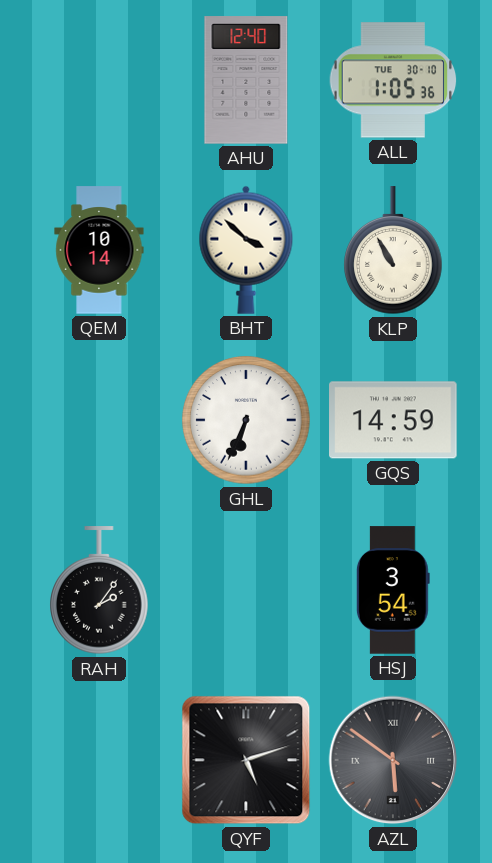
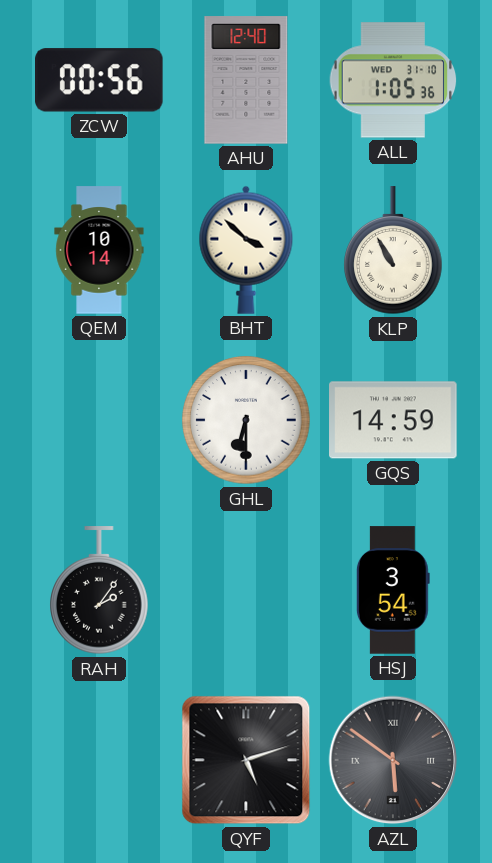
ZCW: none -> 00:56
ALL date: TUE 30-10 -> WED 31-10
GHL: 6:34 -> 6:30
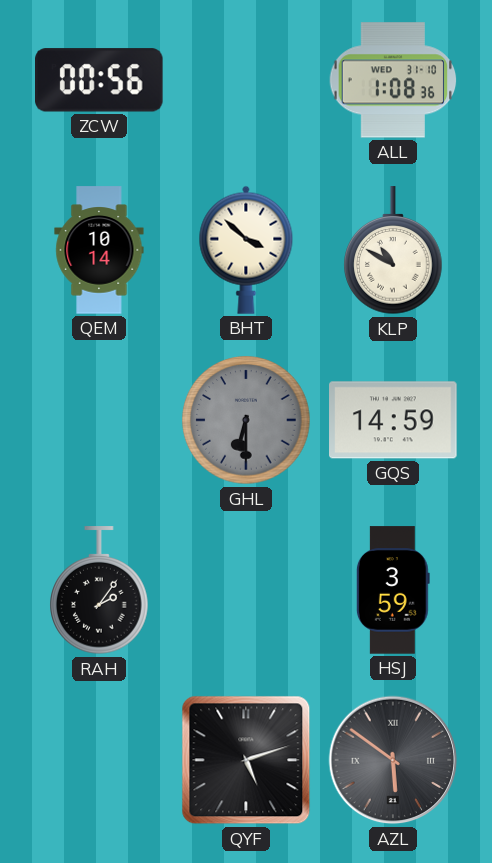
AHU: 12:40 -> none
ALL: 1:05 -> 1:08
KLP: 10:55 -> 10:50
GHL dial: white -> grey
HSJ: 3:54 -> 3:59
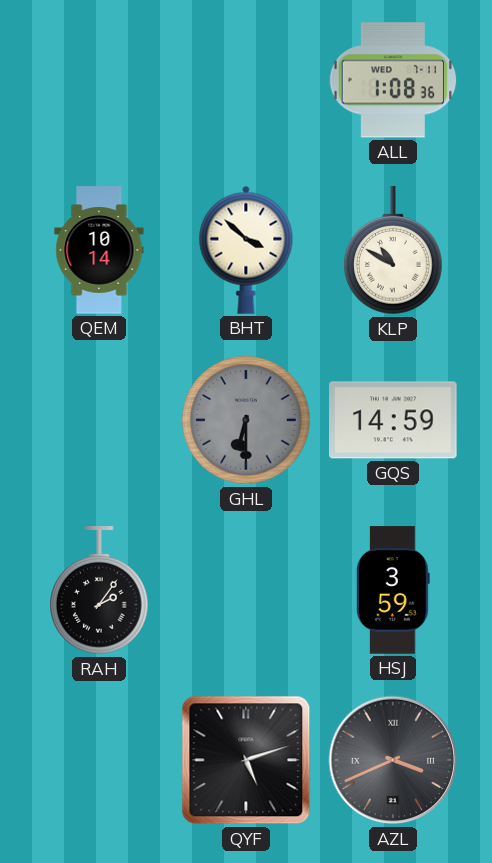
ZCW: 00:56 -> none
ALL date: WED 31-10 -> WED 7-11
AZL: 5:51 -> 3:41
